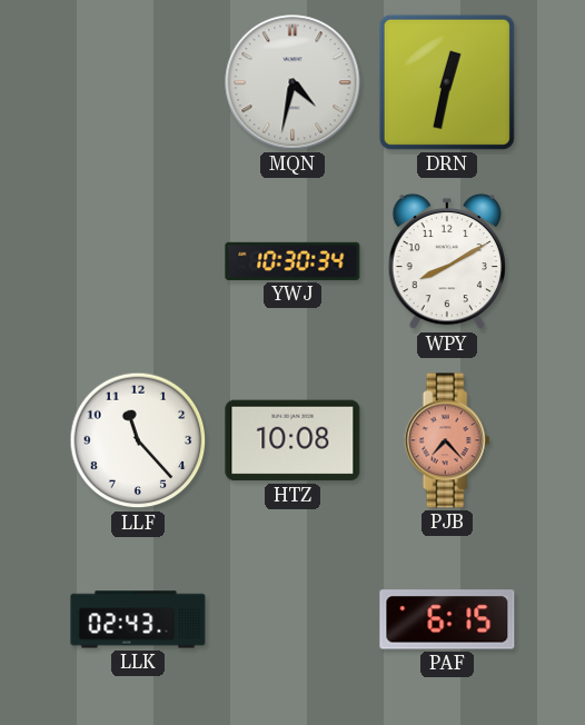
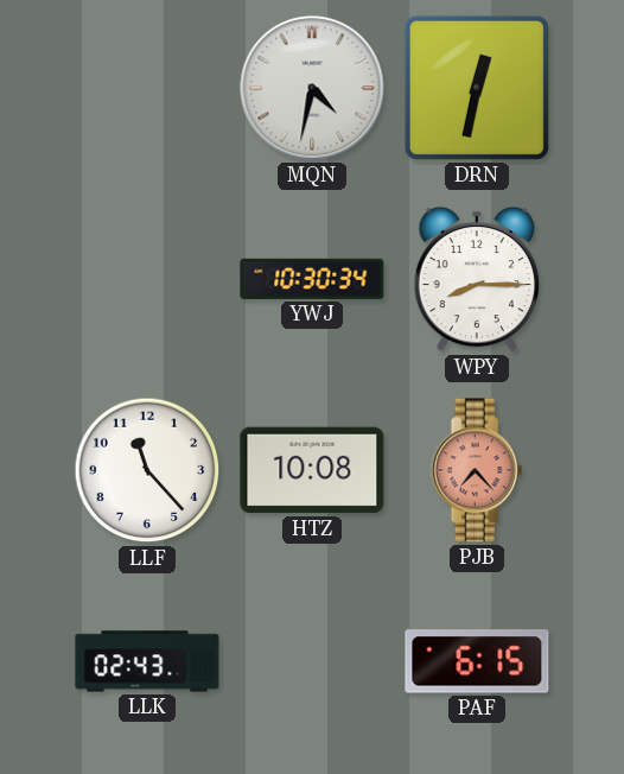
WPY: 8:10 -> 8:15
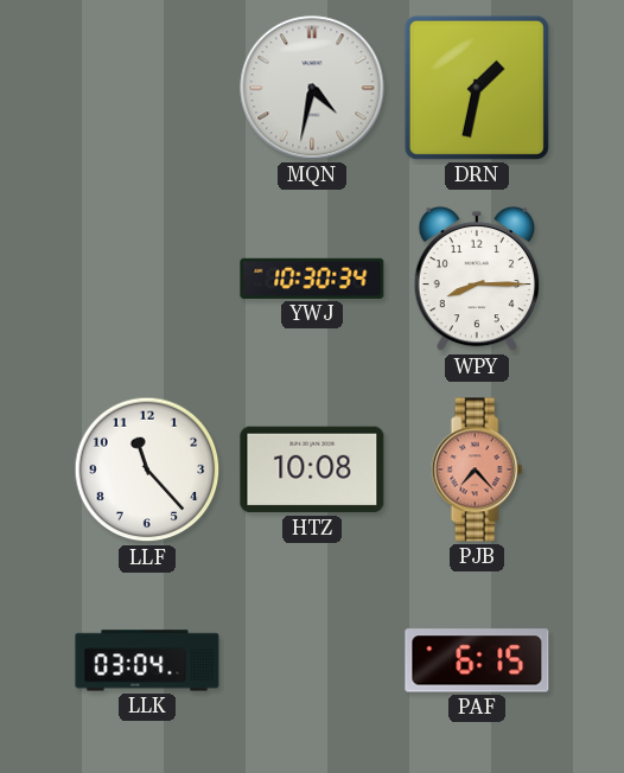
DRN: 12:32 -> 1:32
LLK: 02:43 -> 03:04
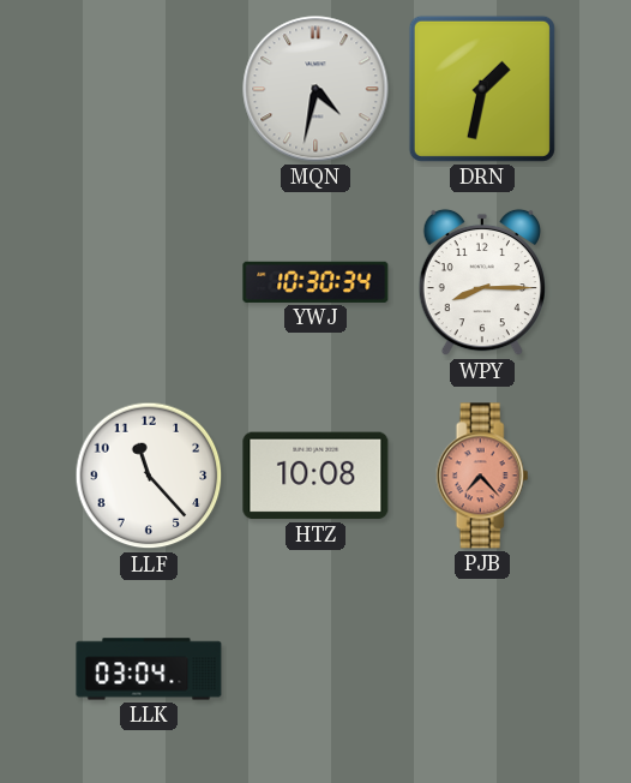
PAF: 6:15 -> none
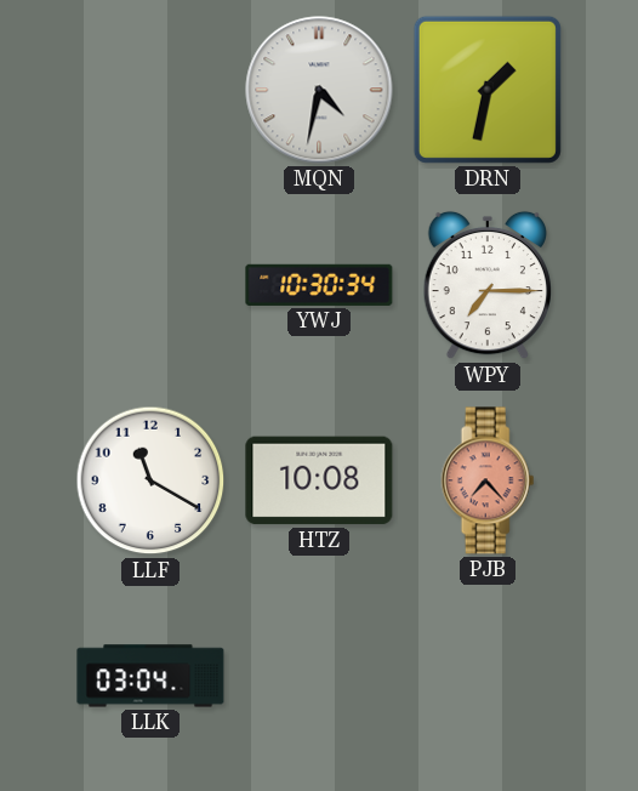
WPY: 8:15 -> 7:15
LLF: 11:23 -> 11:20
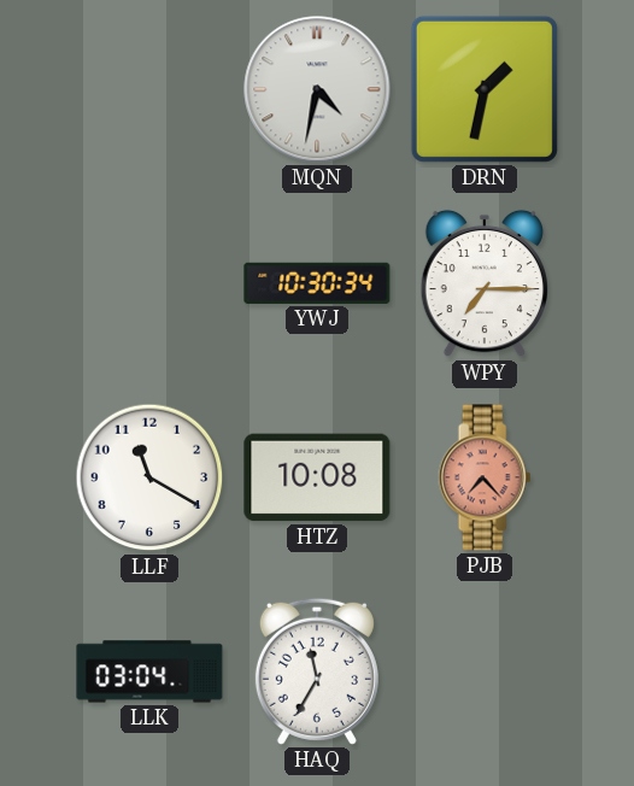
HAQ: none -> 11:35
